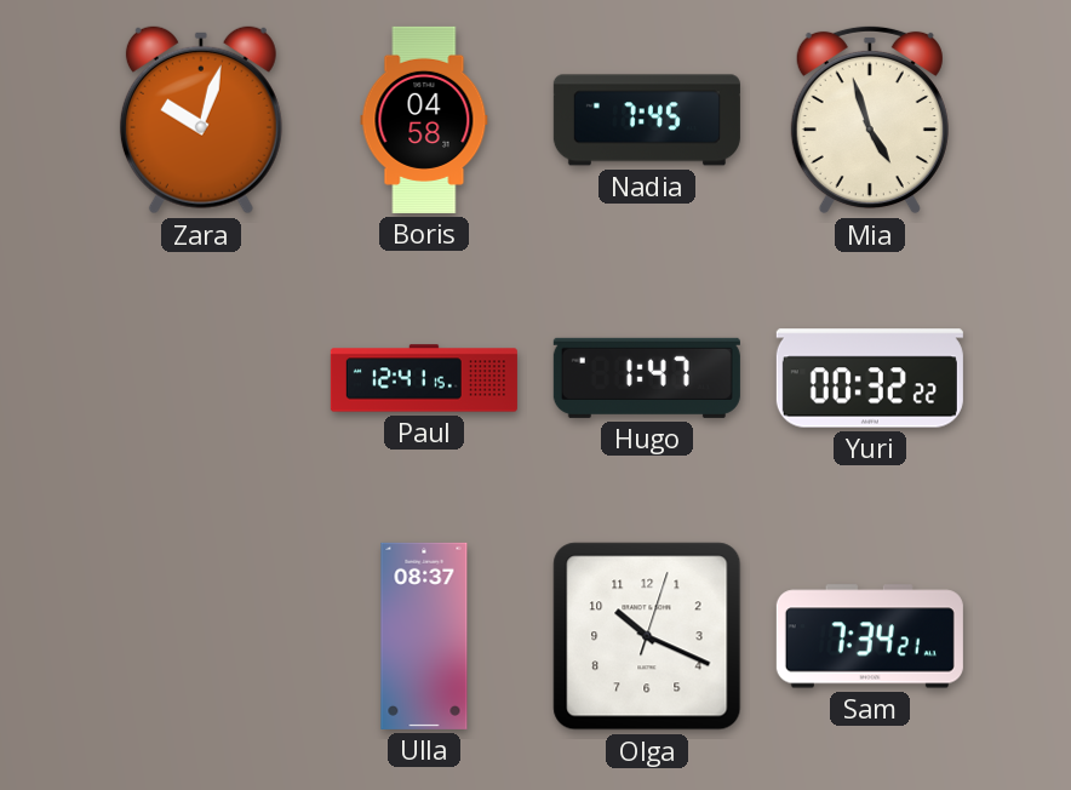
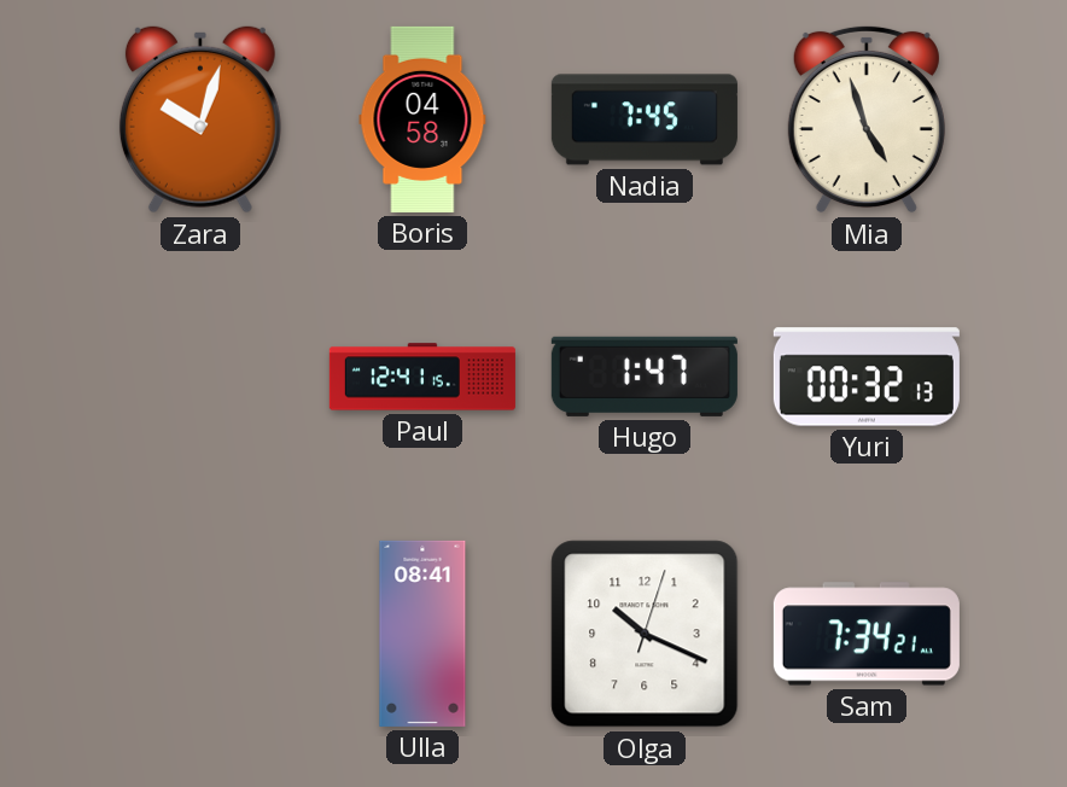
Yuri: 00:32:22 -> 00:32:13
Ulla: 08:37 -> 08:41
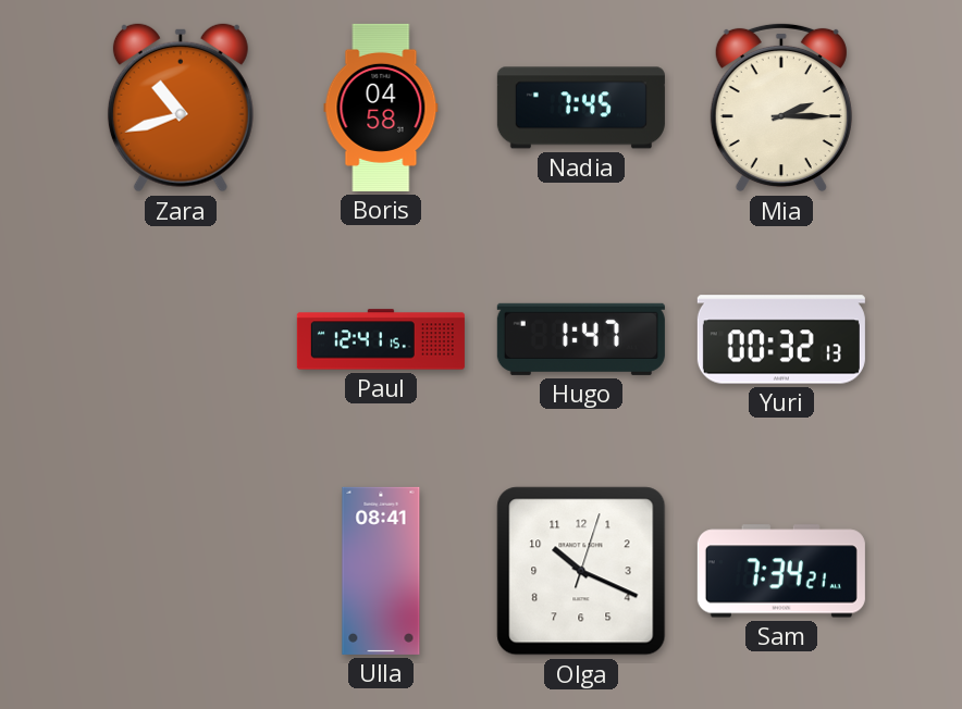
Zara: 10:03 -> 10:42
Mia: 4:57 -> 2:15
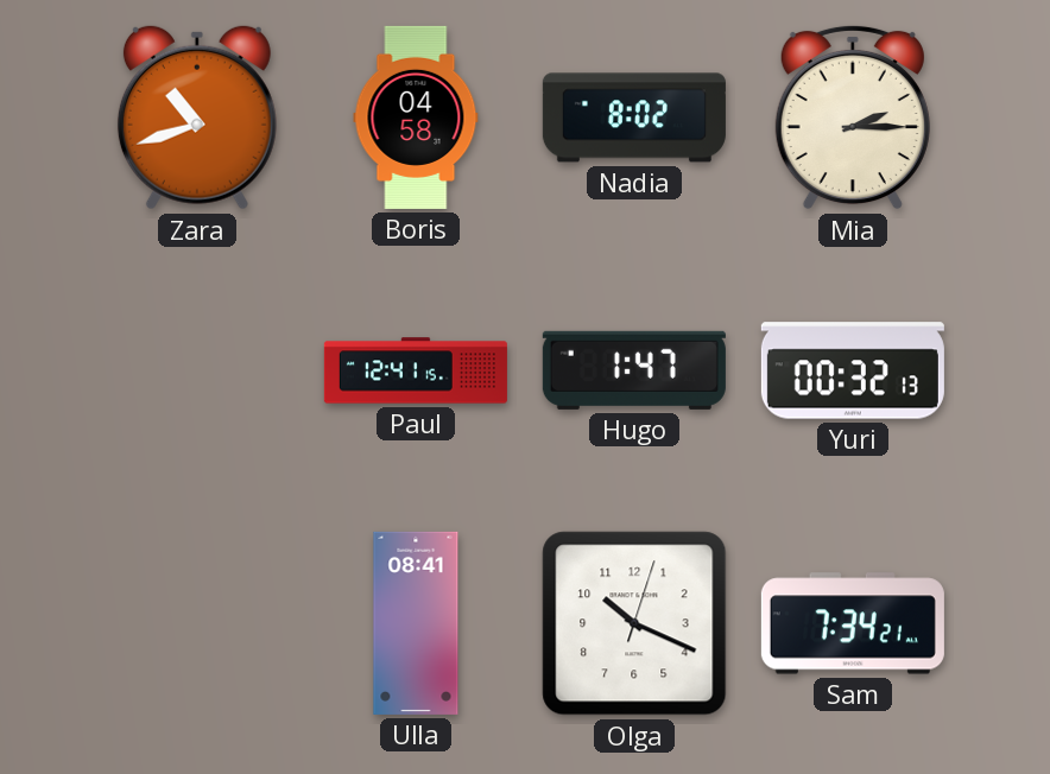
Nadia: 7:45 -> 8:02
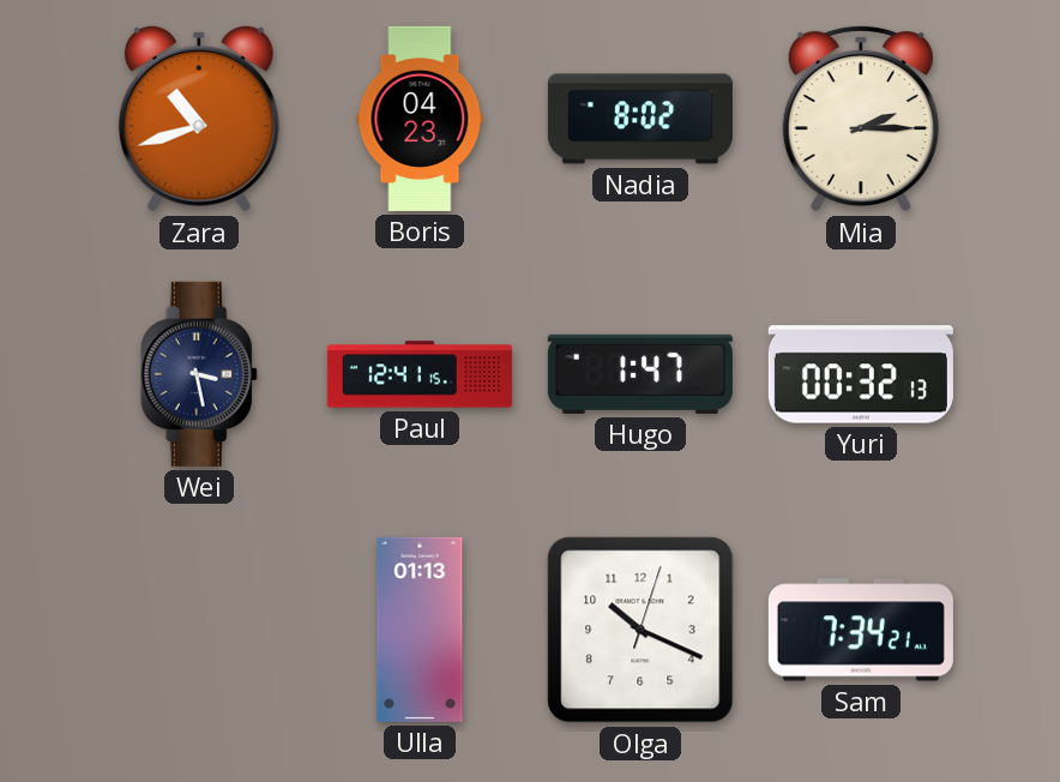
Boris: 04:58 -> 04:23
Wei: none -> 3:28
Ulla: 08:41 -> 01:13
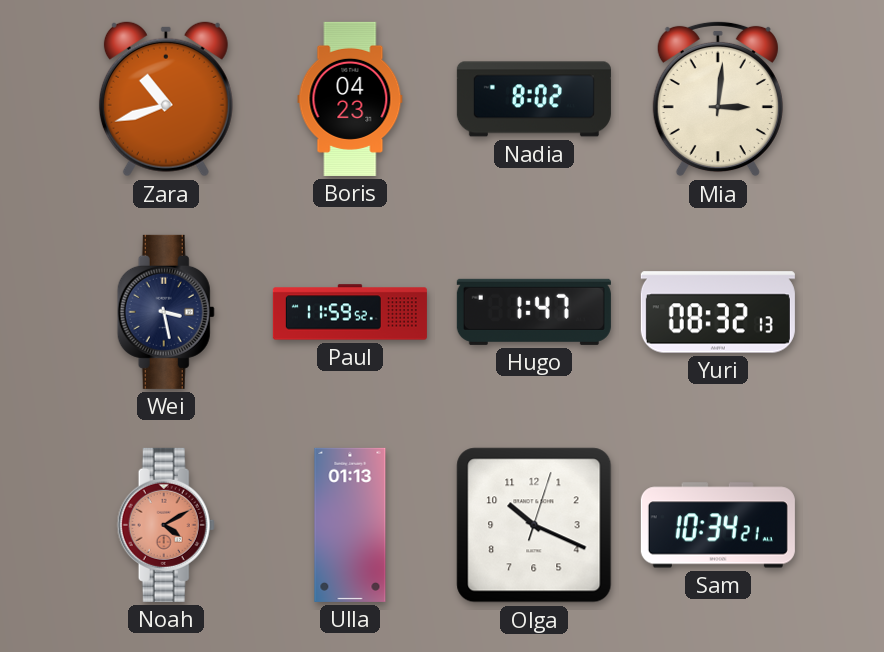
Mia: 2:15 -> 3:01
Paul: 12:41 -> 11:59
Yuri: 00:32 -> 08:32
Noah: none -> 4:10
Sam: 7:34 -> 10:34
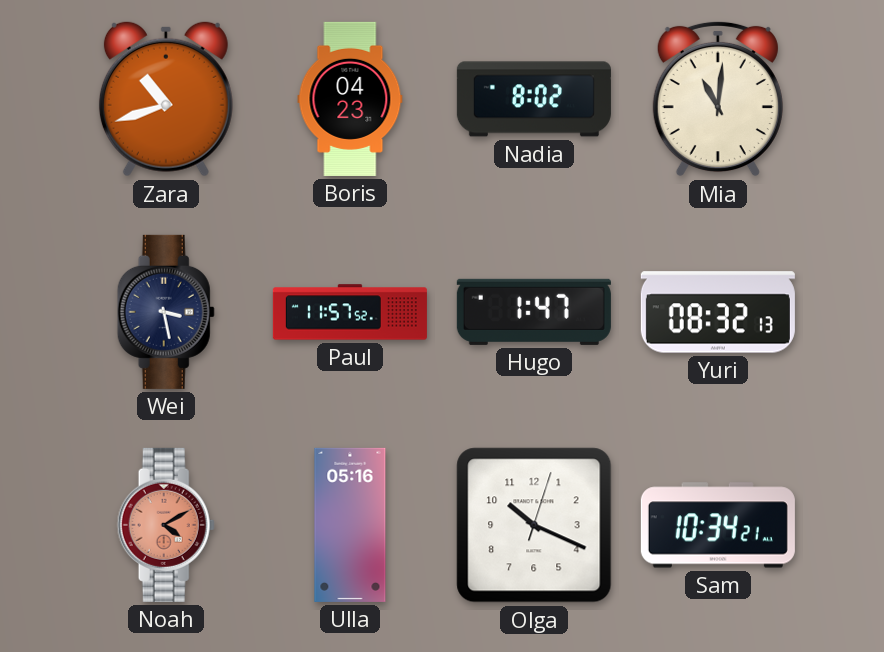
Mia: 3:01 -> 11:01
Paul: 11:59 -> 11:57
Ulla: 01:13 -> 05:16
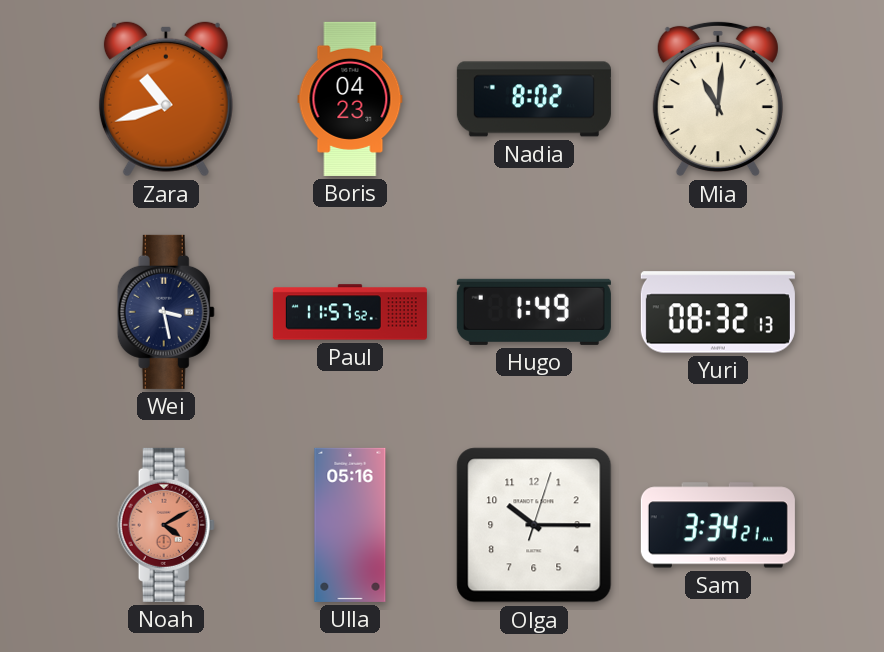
Hugo: 1:47 -> 1:49
Olga: 10:19 -> 10:15
Sam: 10:34 -> 3:34
